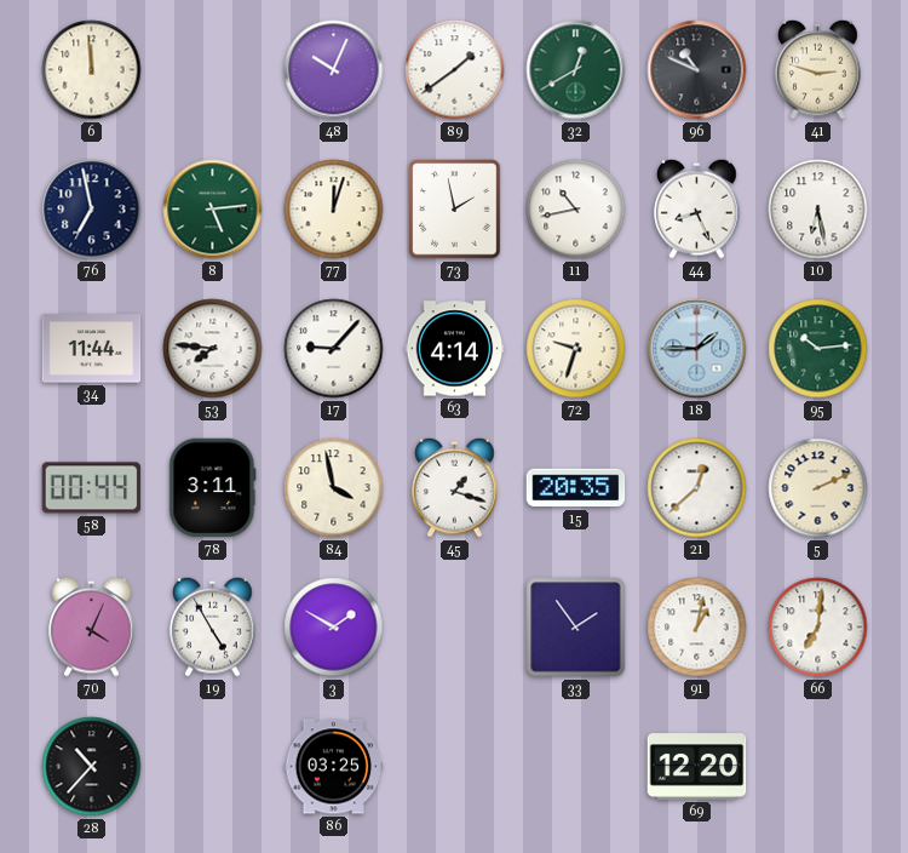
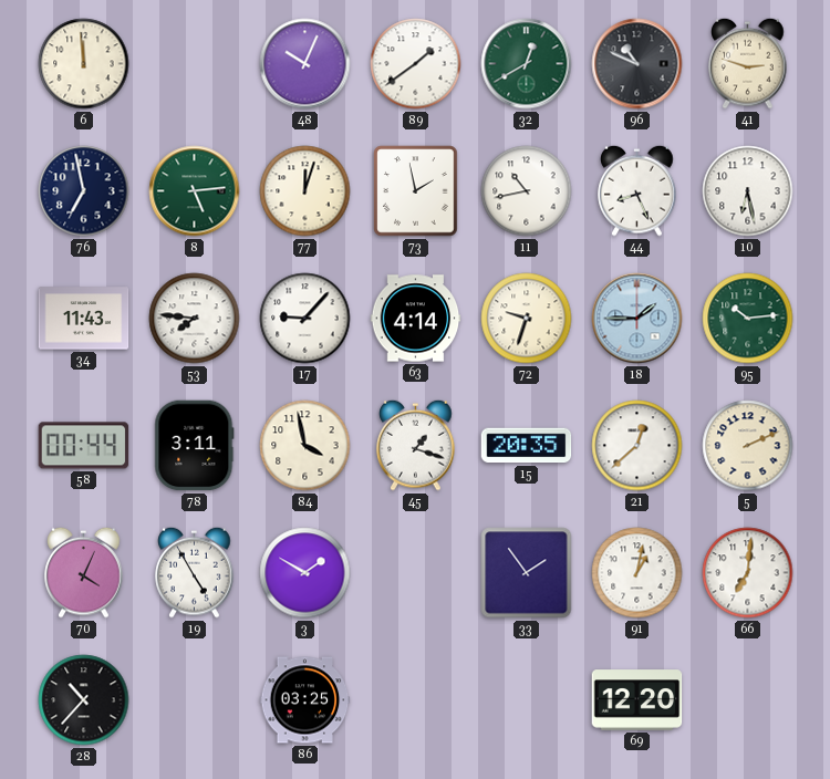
34: 11:44 -> 11:43
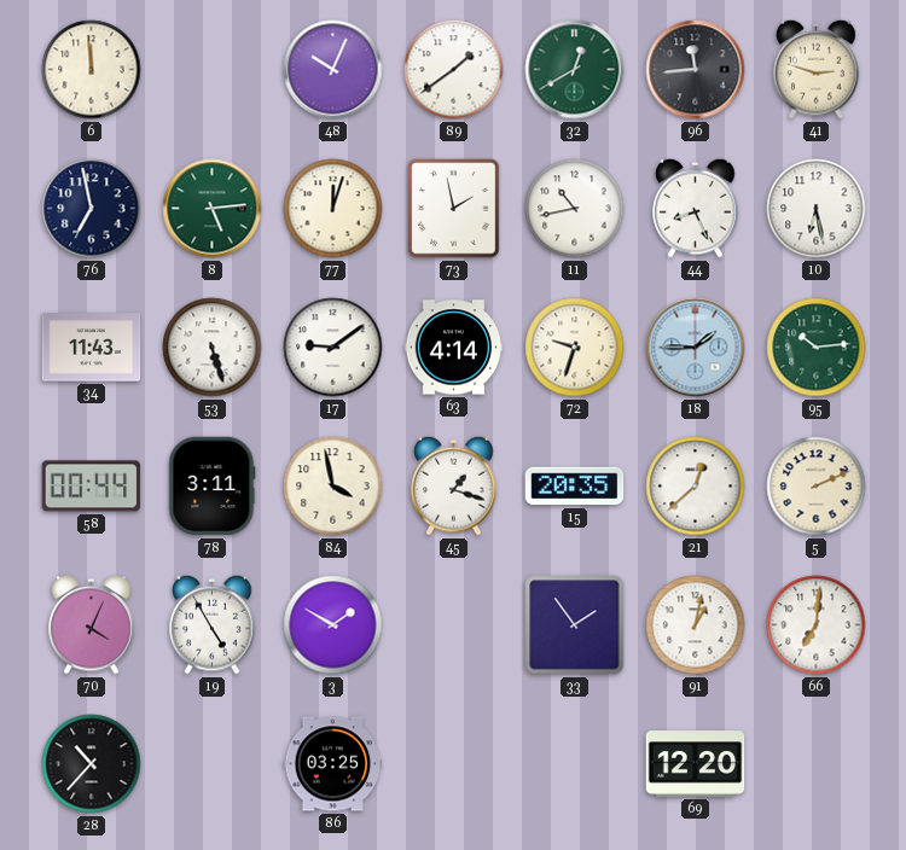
96: 10:49 -> 11:44
53: 7:46 -> 5:27
17: 9:07 -> 9:09
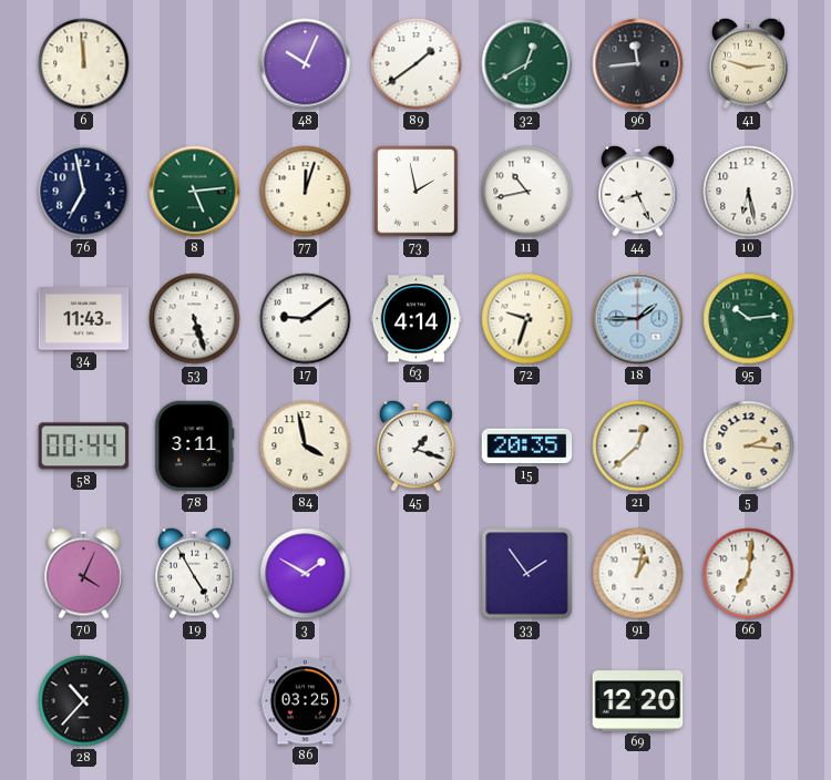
5: 2:11 -> 2:16
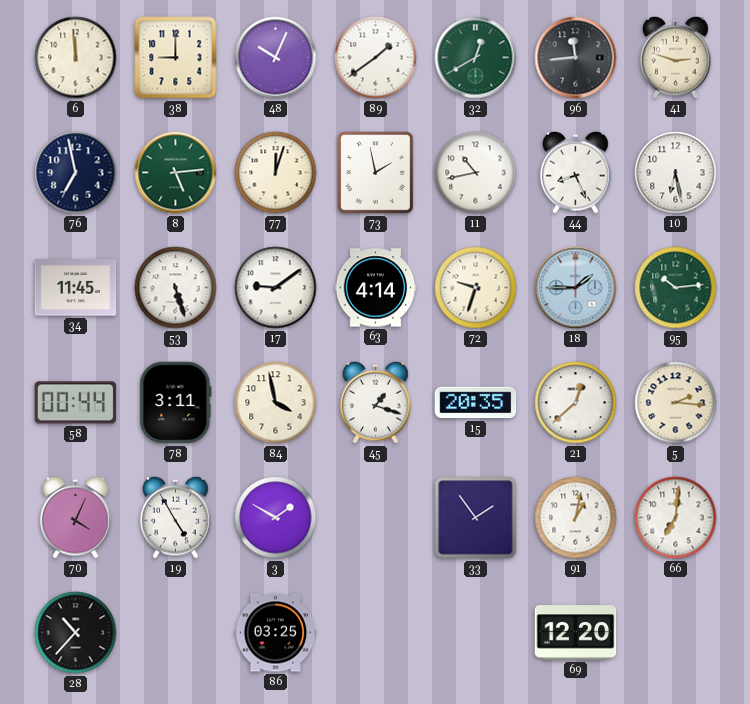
38: none -> 9:00
34: 11:43 -> 11:45
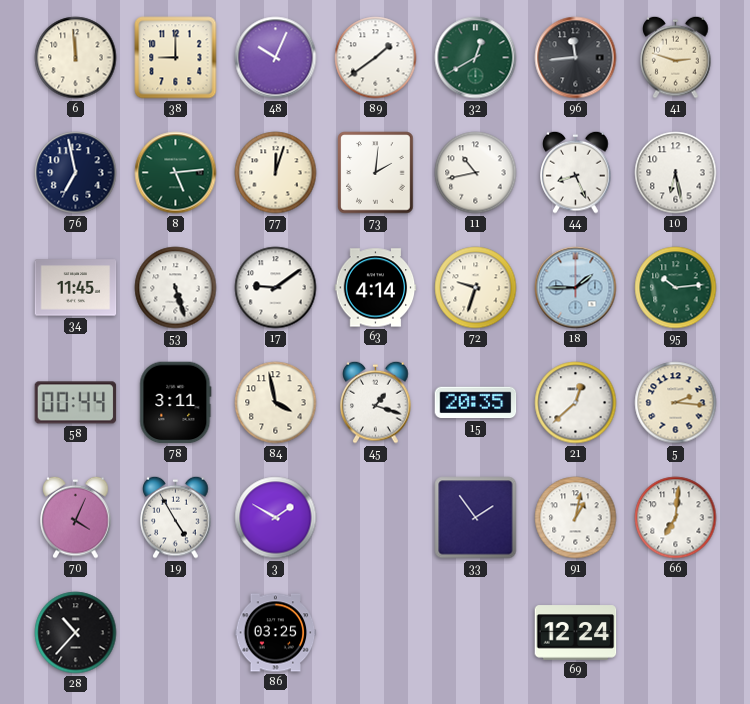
73: 1:58 -> 2:01
69: 12:20 -> 12:24
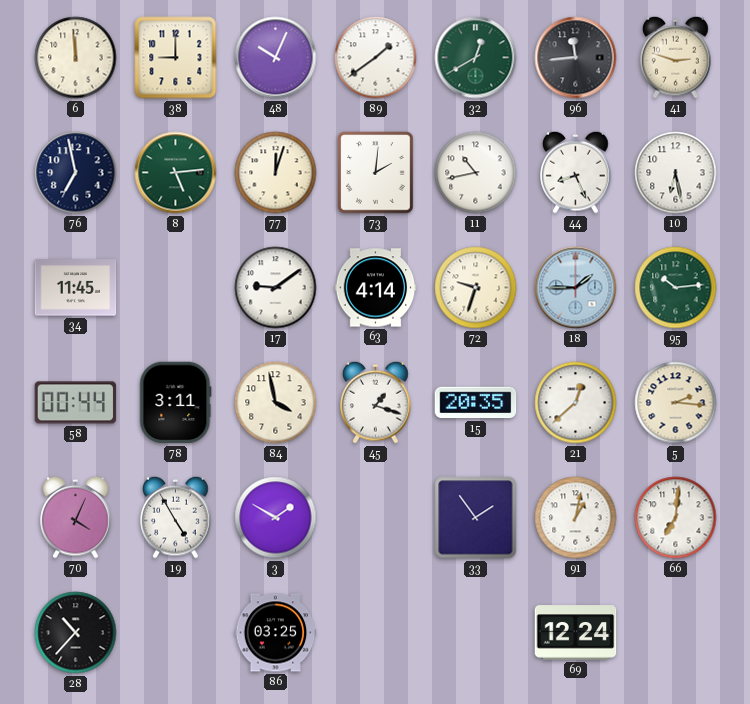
53: 5:27 -> none
